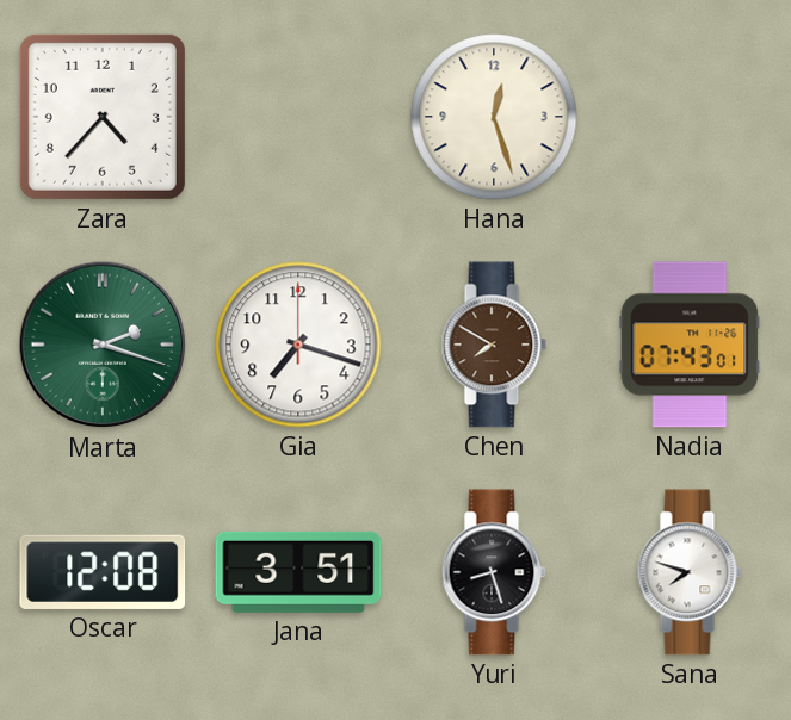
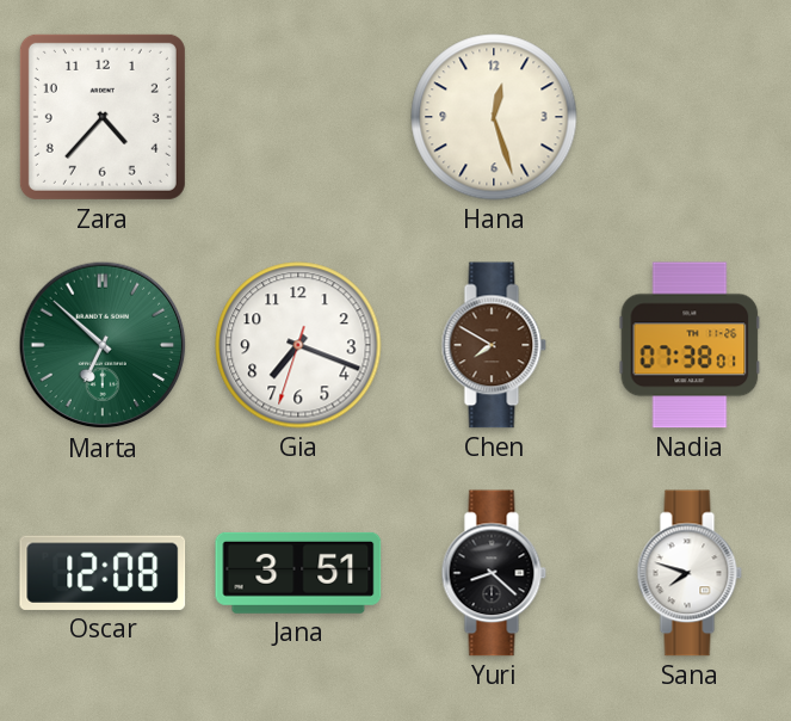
Marta: 2:18 -> 6:52
Gia: 7:18:00 -> 7:18:33
Nadia: 07:43 -> 07:38
Yuri: 8:27 -> 8:22
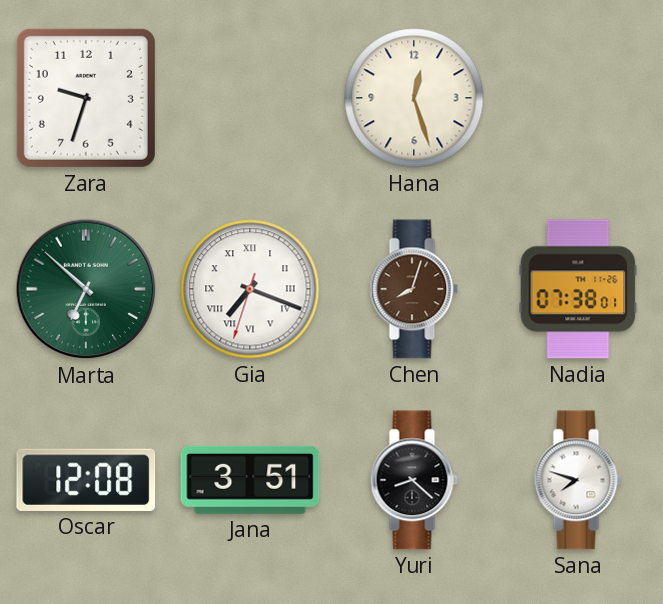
Zara: 4:37 -> 9:33
Gia numerals: Arabic -> Roman
Chen: 7:50 -> 8:03
